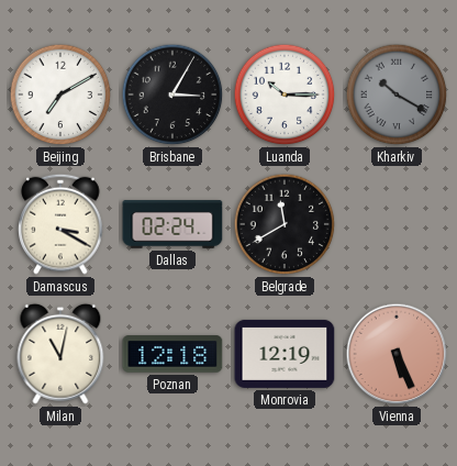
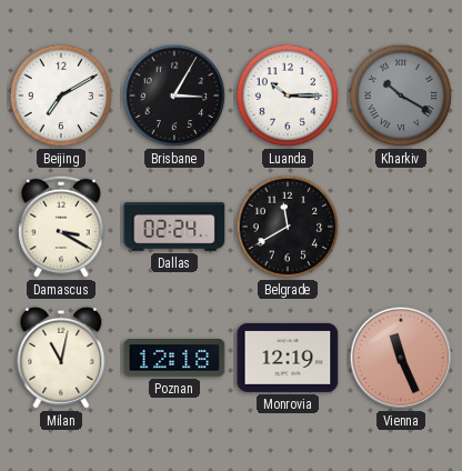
Vienna: 5:26 -> 11:26
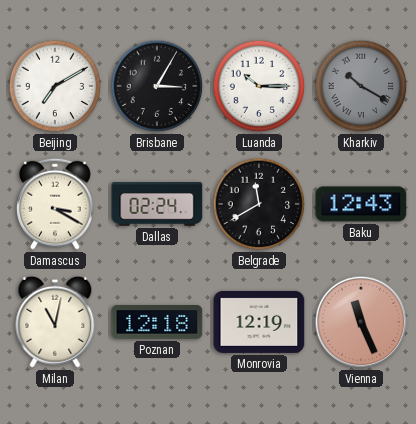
Baku: none -> 12:43
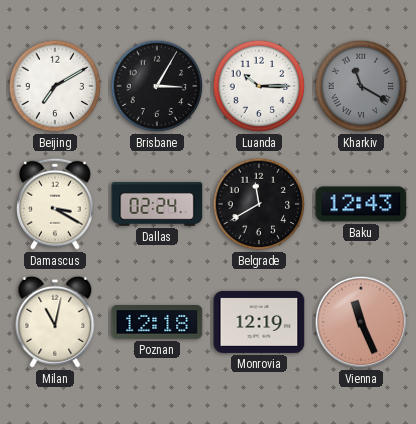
Kharkiv: 10:20 -> 11:20
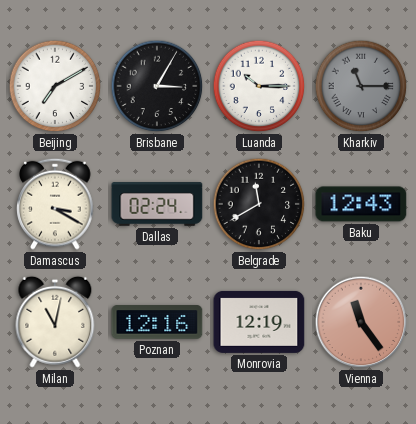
Kharkiv: 11:20 -> 11:15
Poznan: 12:18 -> 12:16
Vienna: 11:26 -> 11:24
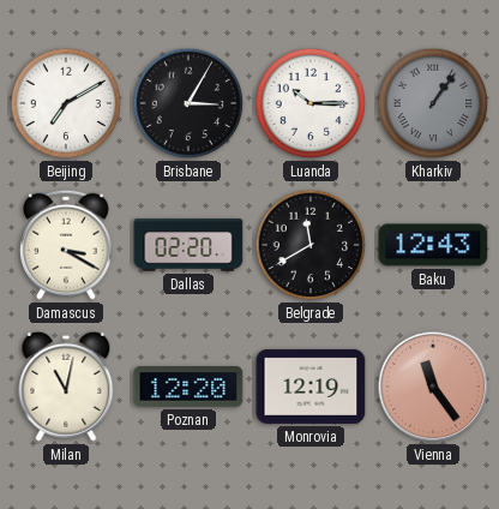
Kharkiv: 11:15 -> 1:06
Dallas: 02:24 -> 02:20
Poznan: 12:16 -> 12:20
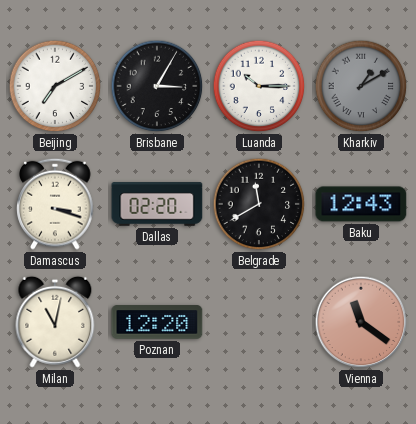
Kharkiv: 1:06 -> 1:10
Damascus: 3:20 -> 3:18
Monrovia: 12:19 -> none
Vienna: 11:24 -> 11:21
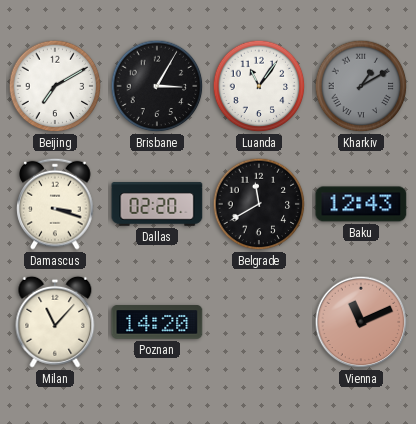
Luanda: 10:15 -> 11:06
Milan: 11:02 -> 11:07
Poznan: 12:20 -> 14:20
Vienna: 11:21 -> 11:11
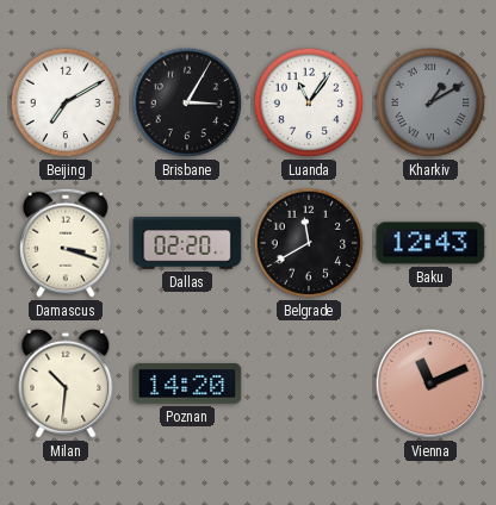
Milan: 11:07 -> 10:31
